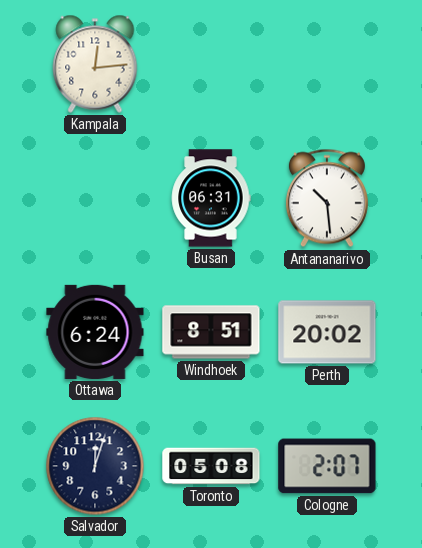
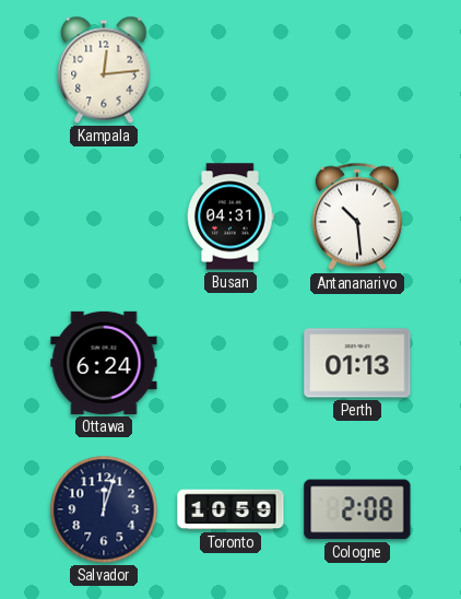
Busan: 06:31 -> 04:31
Windhoek: 8:51 -> none
Perth: 20:02 -> 01:13
Toronto: 05:08 -> 10:59
Cologne: 2:07 -> 2:08
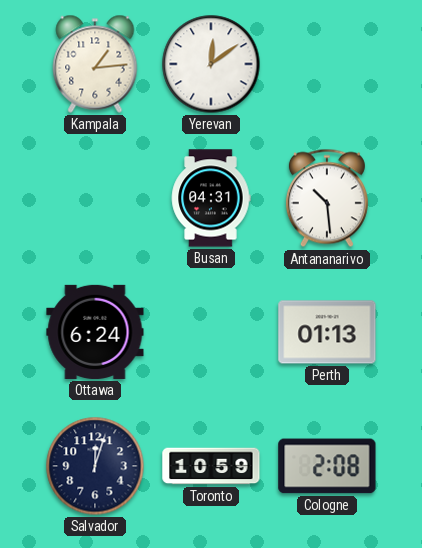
Kampala: 12:14 -> 1:14
Yerevan: none -> 12:09
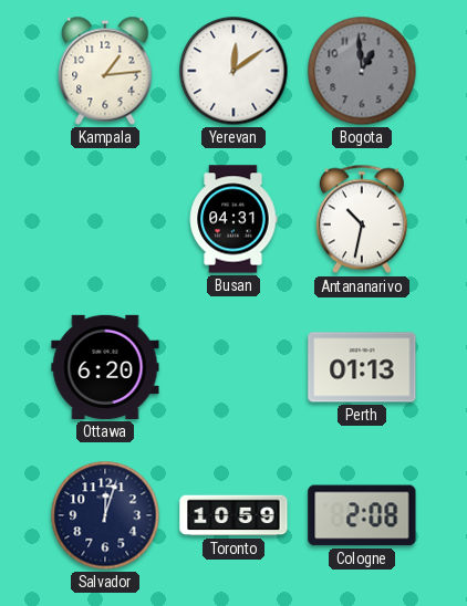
Bogota: none -> 12:59
Antananarivo: 10:29 -> 10:32
Ottawa: 6:24 -> 6:20
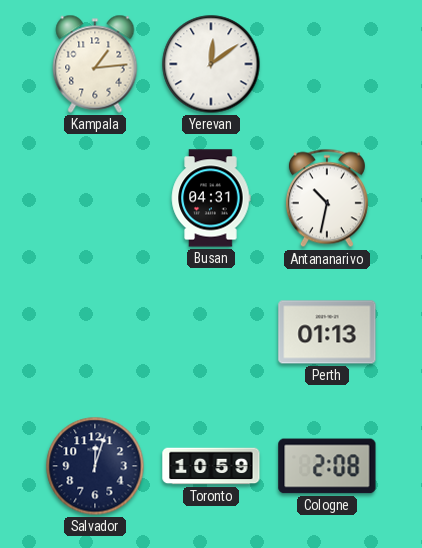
Bogota: 12:59 -> none
Ottawa: 6:20 -> none
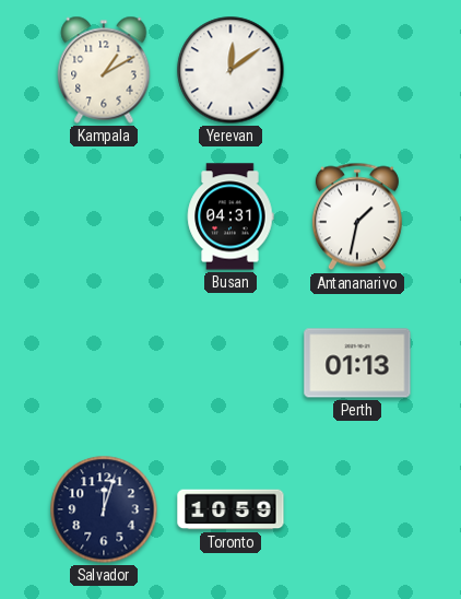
Kampala: 1:14 -> 1:10
Antananarivo: 10:32 -> 1:32
Cologne: 2:08 -> none
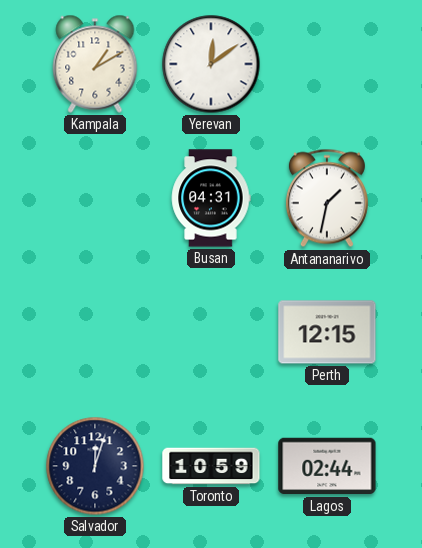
Perth: 01:13 -> 12:15
Lagos: none -> 02:44
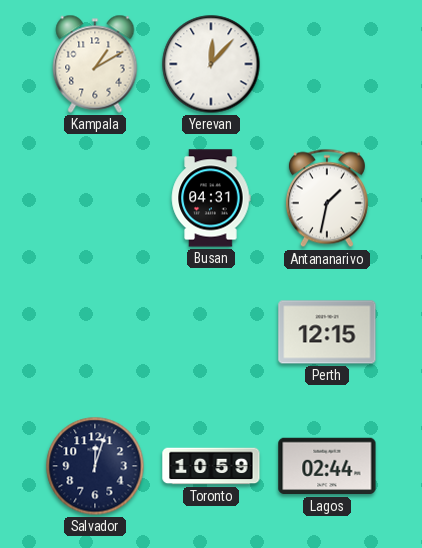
Yerevan: 12:09 -> 12:07
